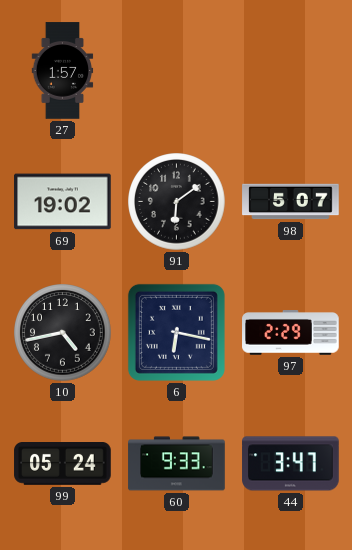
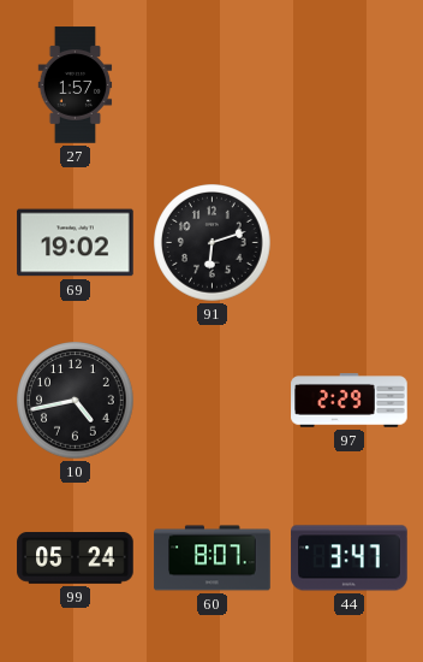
91: 6:09 -> 6:12
98: 5:07 -> none
6: 6:17 -> none
60: 9:33 -> 8:07
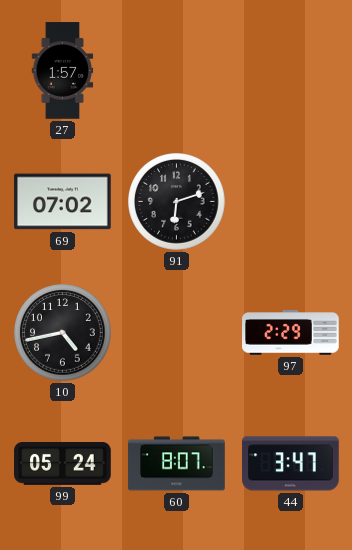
69: 19:02 -> 07:02
